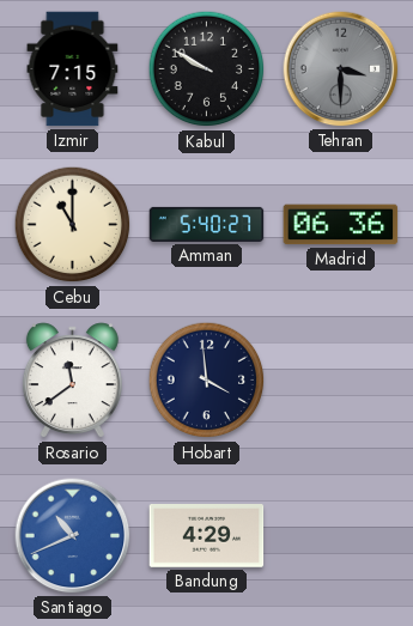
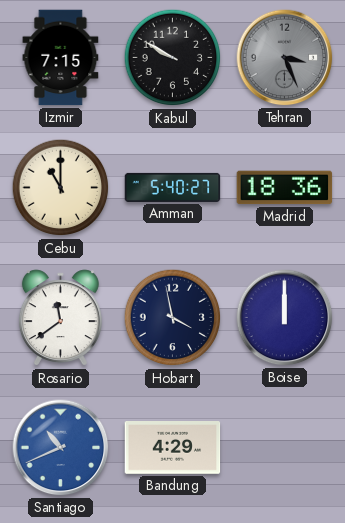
Tehran: 3:30 -> 3:26
Madrid: 06:36 -> 18:36
Hobart: 3:59 -> 3:58
Boise: none -> 12:00
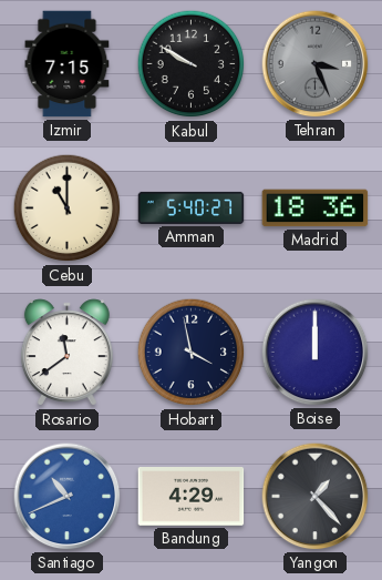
Yangon: none -> 1:23
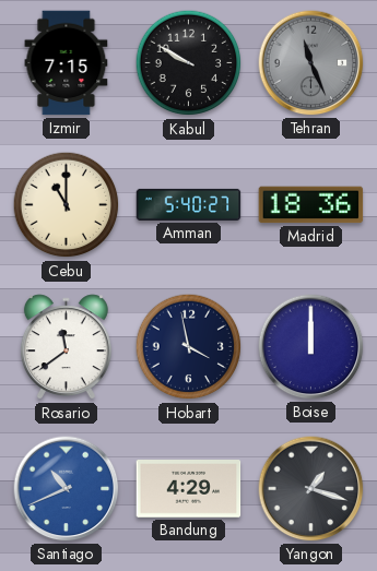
Tehran: 3:26 -> 11:26
Yangon: 1:23 -> 1:18
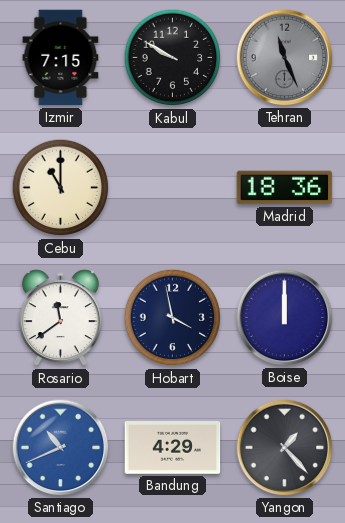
Amman: 5:40 -> none
Yangon: 1:18 -> 1:23
